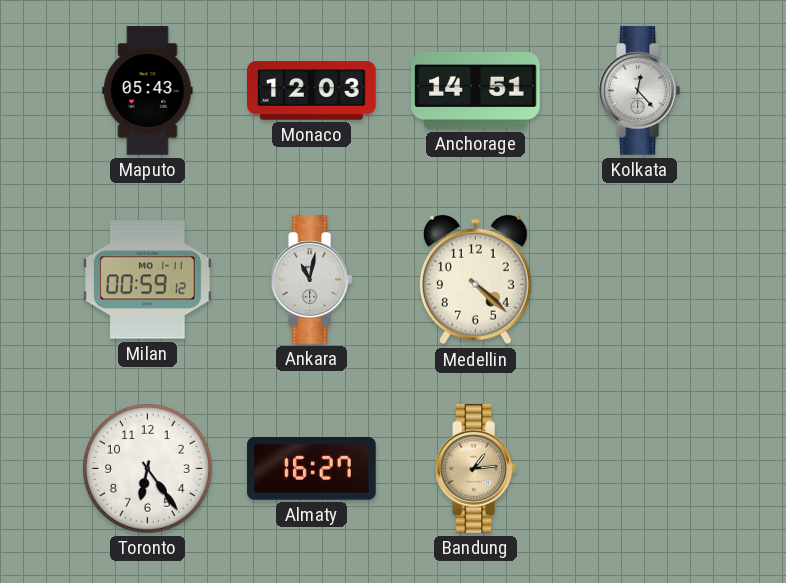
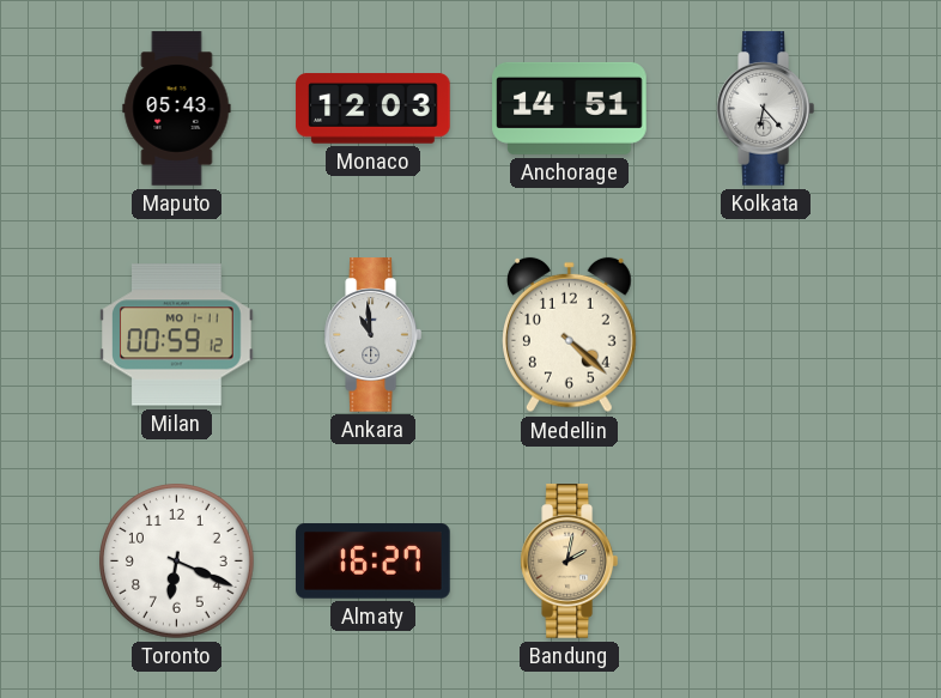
Kolkata: 12:23 -> 6:23
Ankara: 11:02 -> 10:59
Toronto: 6:24 -> 6:19
Bandung: 1:14 -> 2:02
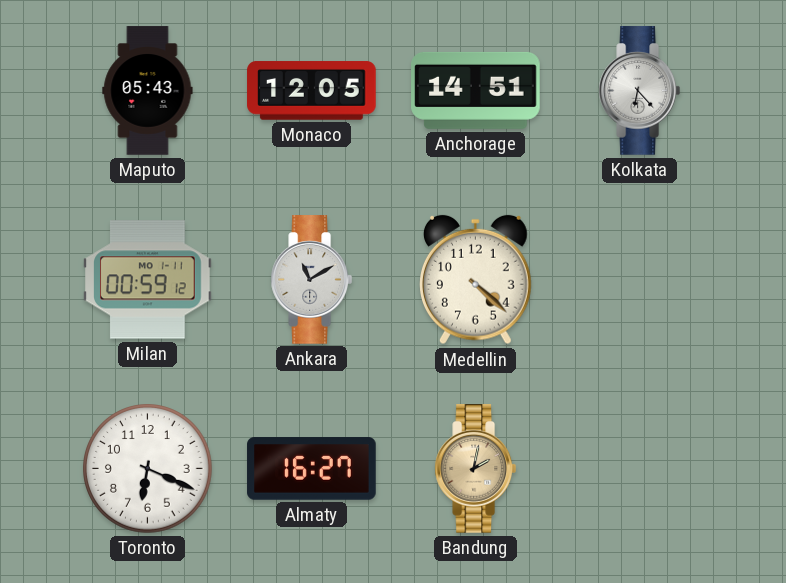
Monaco: 12:03 -> 12:05
Ankara: 10:59 -> 11:10
